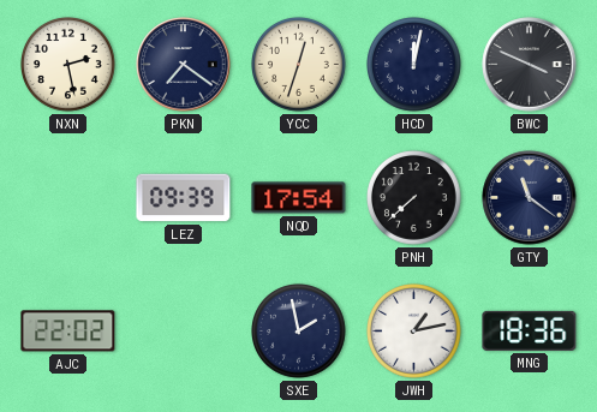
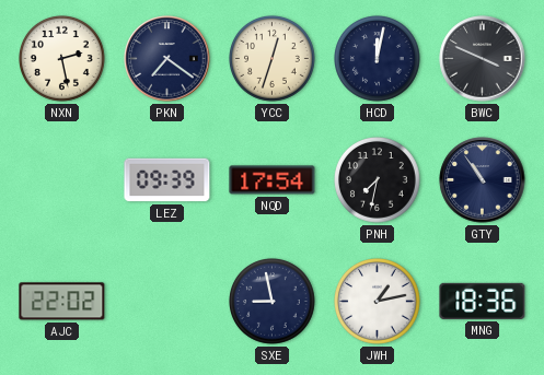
PNH: 7:38 -> 7:32
GTY: 11:21 -> 10:54
SXE: 1:58 -> 8:58
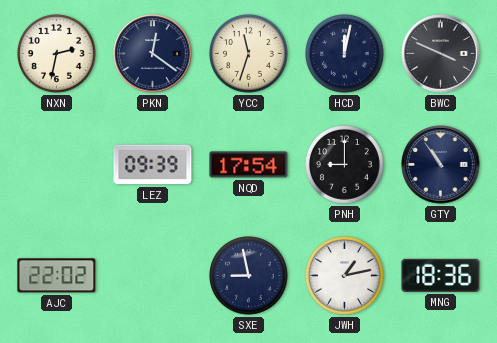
NXN: 2:28 -> 2:32
PKN: 7:21 -> 12:21
YCC: 12:33 -> 11:33
PNH: 7:32 -> 9:00
